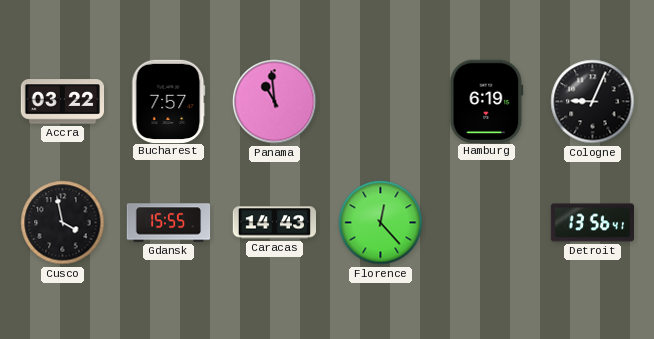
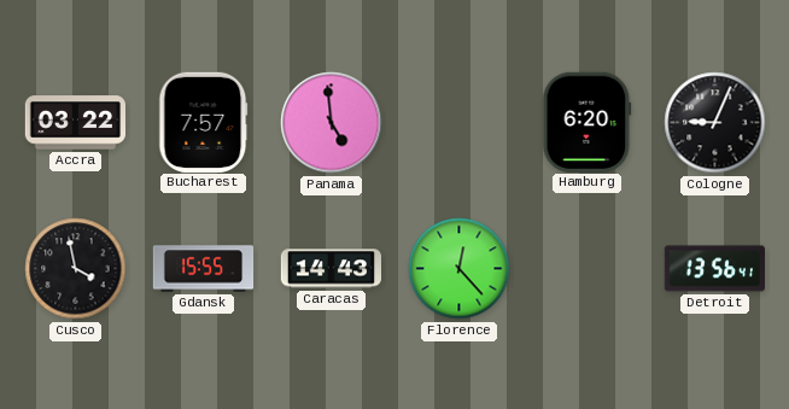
Panama: 10:59 -> 4:59
Hamburg: 6:19 -> 6:20
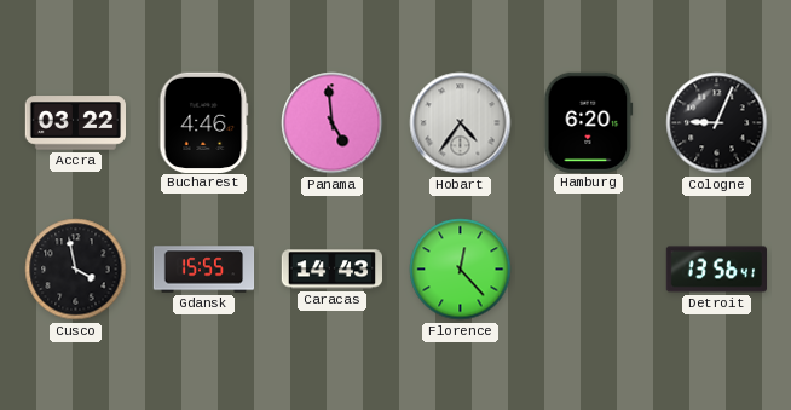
Bucharest: 7:57 -> 4:46
Hobart: none -> 4:36
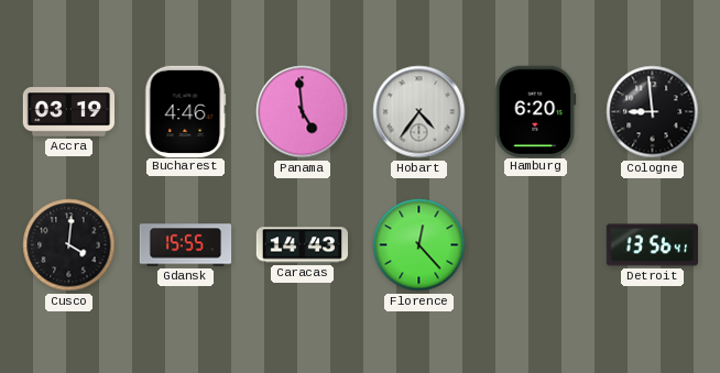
Accra: 03:22 -> 03:19
Cologne: 9:04 -> 8:59
Cusco: 3:58 -> 4:01
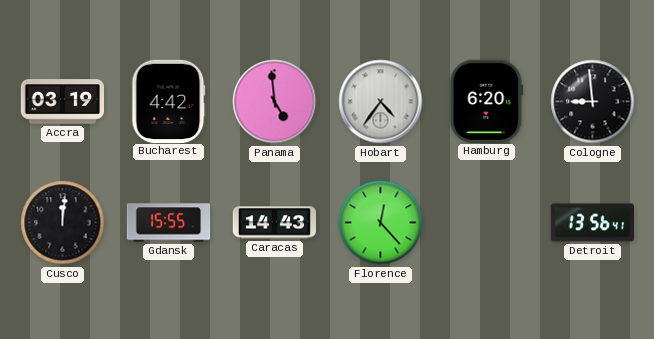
Bucharest: 4:46 -> 4:42
Cusco: 4:01 -> 12:01
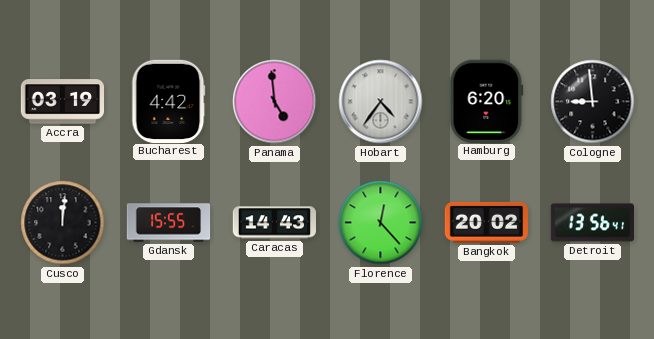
Bangkok: none -> 20:02
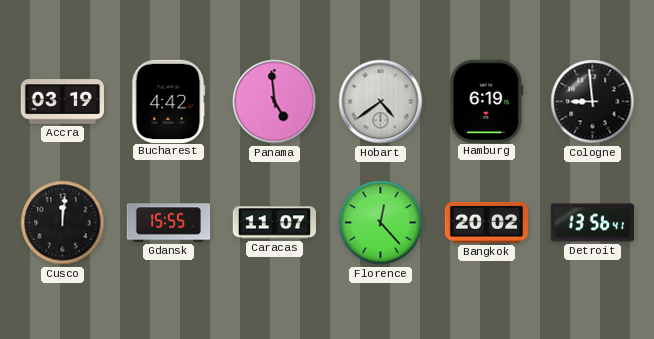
Hobart: 4:36 -> 4:39
Hamburg: 6:20 -> 6:19
Caracas: 14:43 -> 11:07
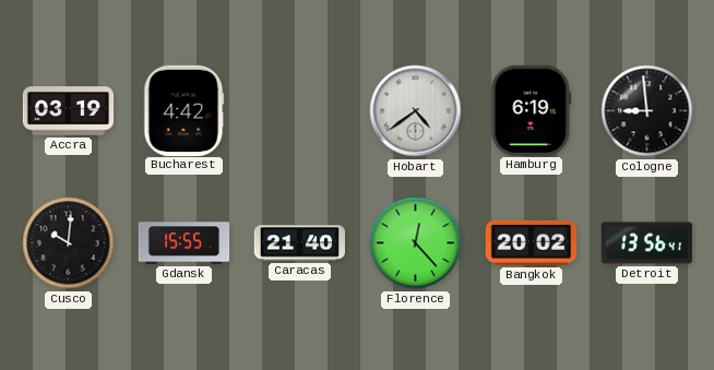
Panama: 4:59 -> none
Cusco: 12:01 -> 10:01
Caracas: 11:07 -> 21:40
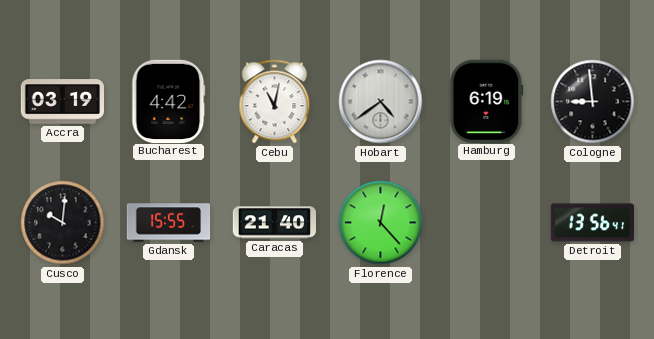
Cebu: none -> 11:02
Bangkok: 20:02 -> none
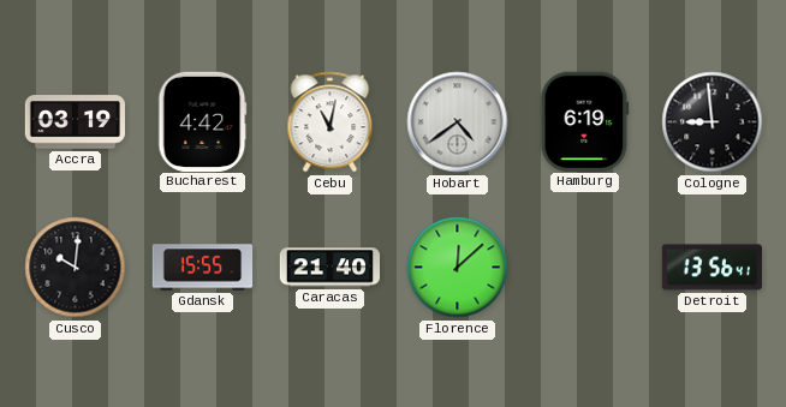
Florence: 12:23 -> 12:08
